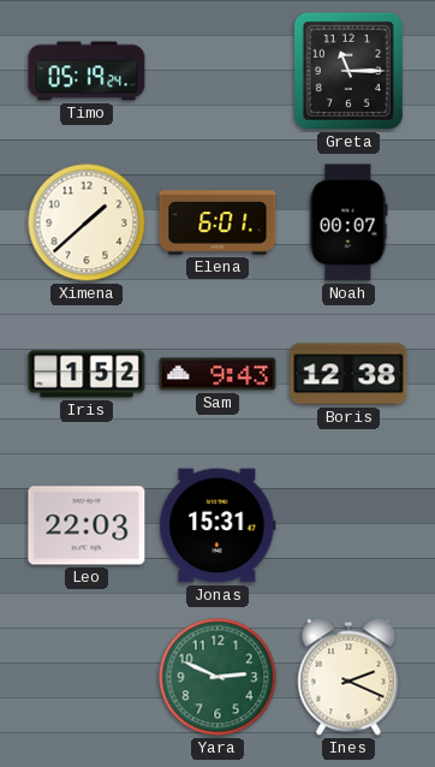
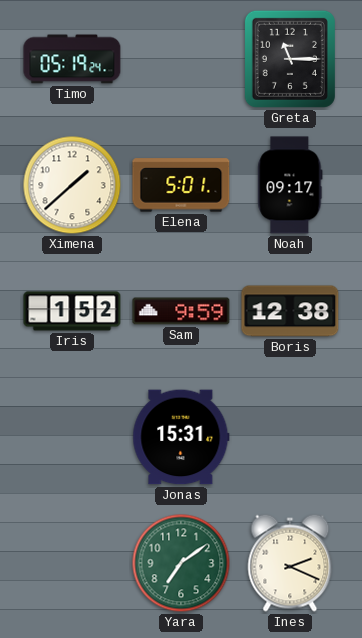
Elena: 6:01 -> 5:01
Noah: 00:07 -> 09:17
Sam: 9:43 -> 9:59
Leo: 22:03 -> none
Yara: 2:49 -> 7:09
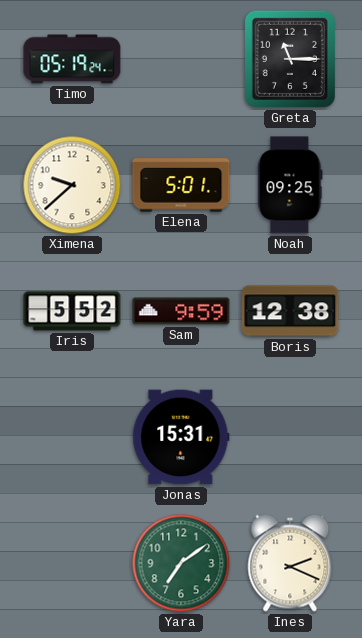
Ximena: 1:38 -> 9:38
Noah: 09:17 -> 09:25
Iris: 1:52 -> 5:52
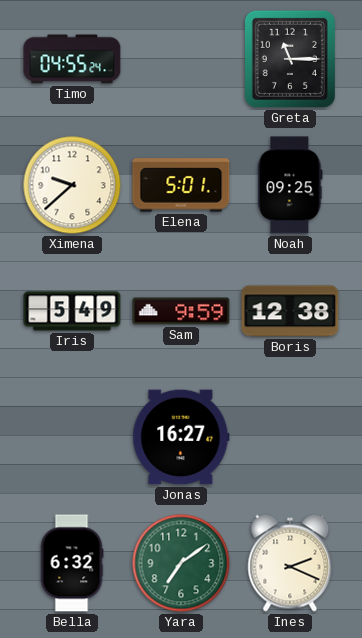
Timo: 05:19 -> 04:55
Iris: 5:52 -> 5:49
Jonas: 15:31 -> 16:27
Bella: none -> 6:32
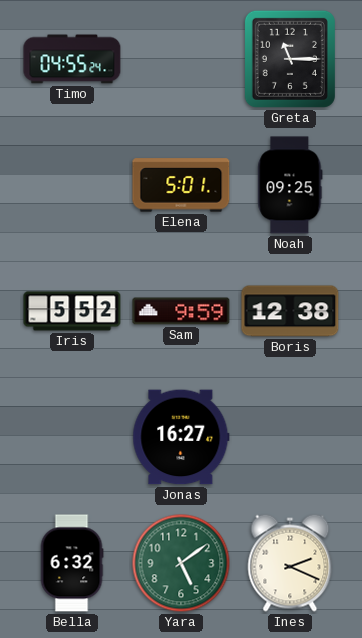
Ximena: 9:38 -> none
Iris: 5:49 -> 5:52
Yara: 7:09 -> 5:09
